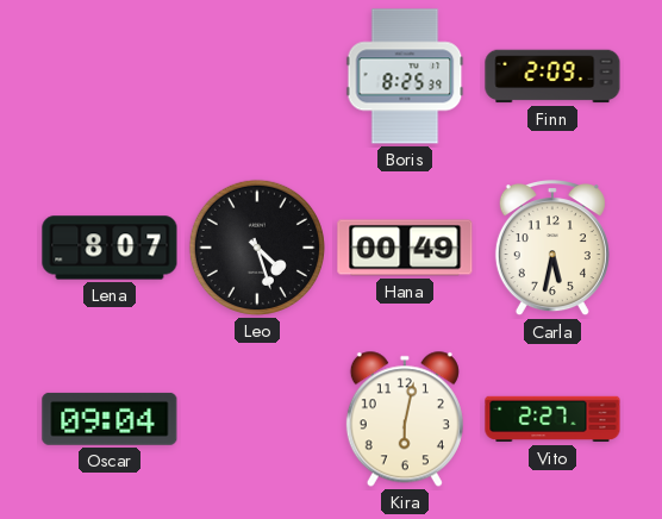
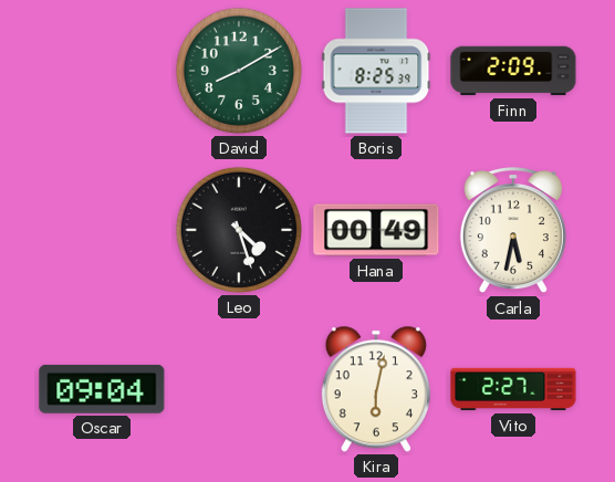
David: none -> 8:10
Lena: 8:07 -> none
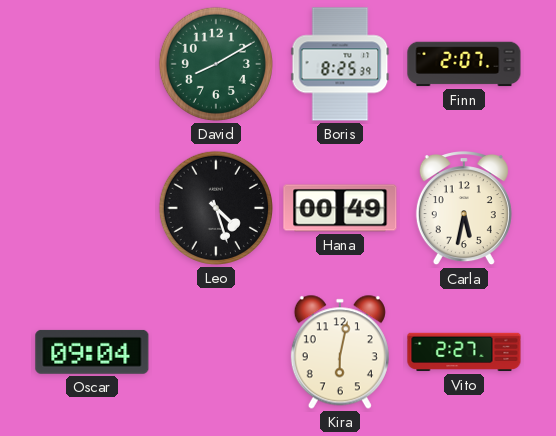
Finn: 2:09 -> 2:07
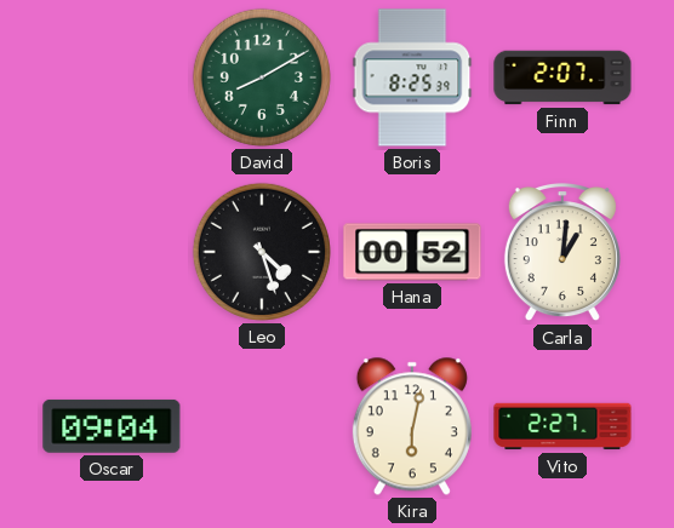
Hana: 00:49 -> 00:52
Carla: 5:32 -> 1:01
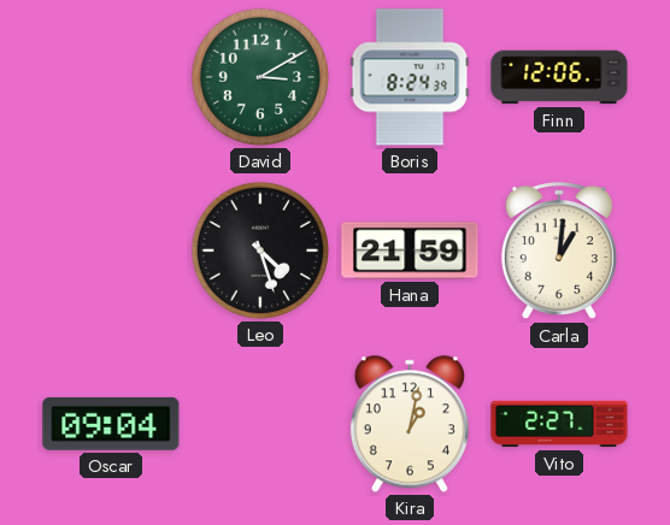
David: 8:10 -> 3:10
Boris: 8:25 -> 8:24
Finn: 2:07 -> 12:06
Hana: 00:52 -> 21:59
Kira: 6:02 -> 1:02
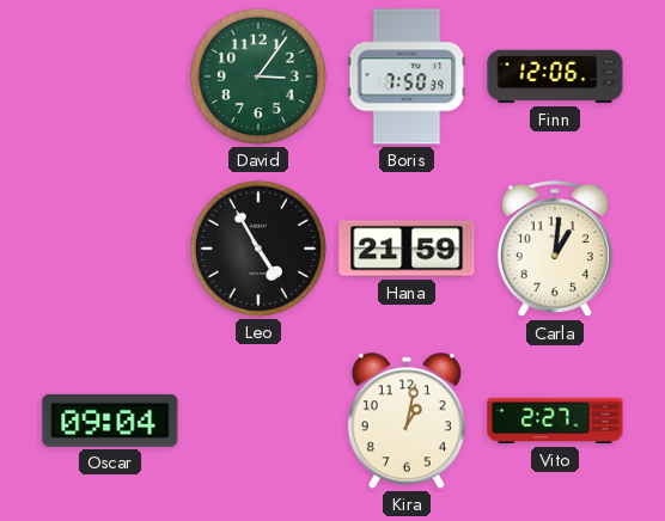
David: 3:10 -> 3:06
Boris: 8:24 -> 7:50
Leo: 4:27 -> 4:55
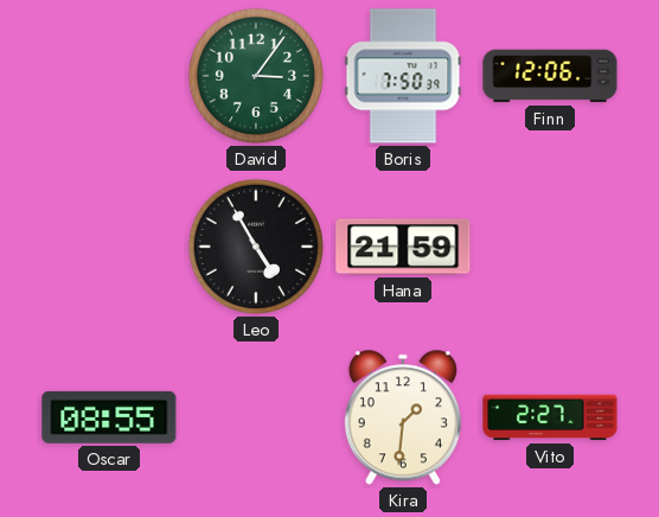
Carla: 1:01 -> none
Oscar: 09:04 -> 08:55
Kira: 1:02 -> 1:31
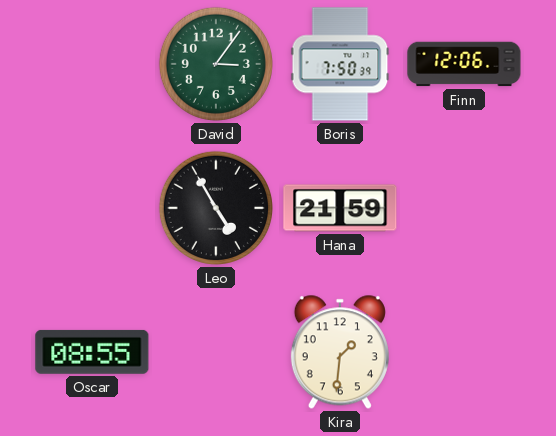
Vito: 2:27 -> none
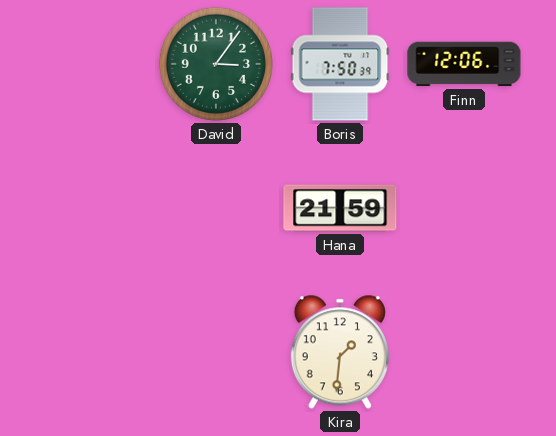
Leo: 4:55 -> none
Oscar: 08:55 -> none
